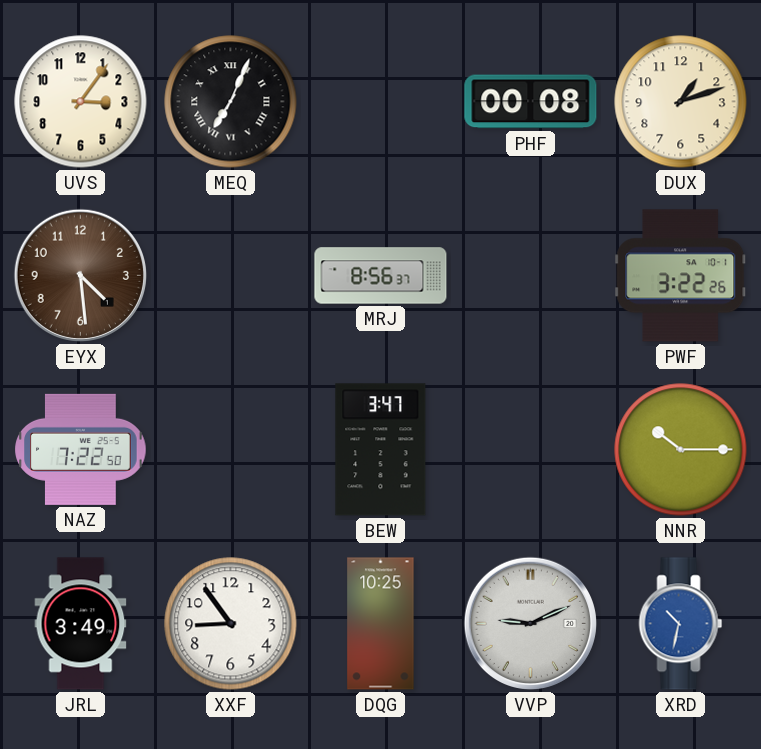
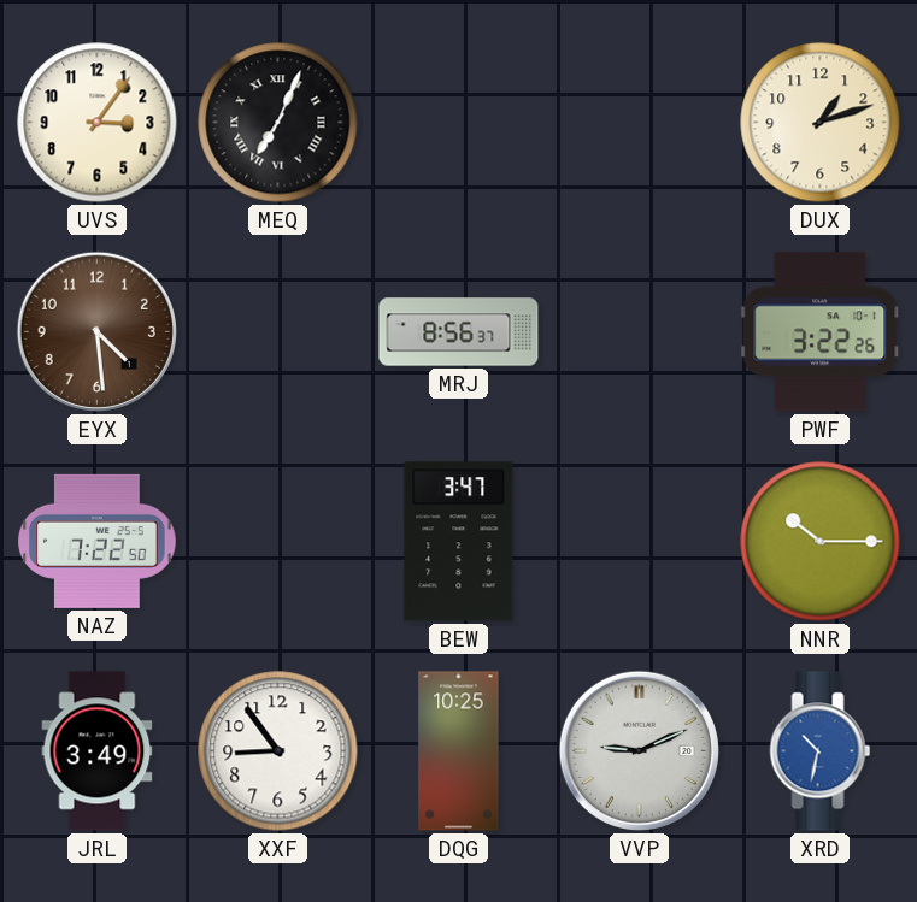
PHF: 00:08 -> none
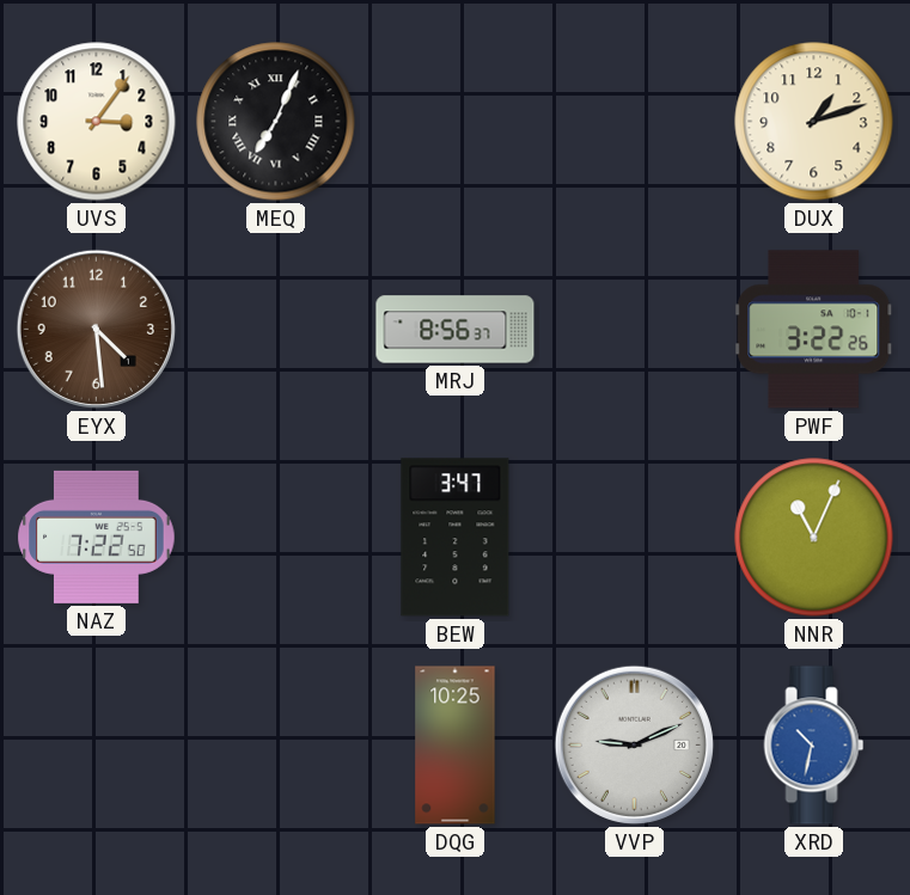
NNR: 10:15 -> 11:04
JRL: 3:49 -> none
XXF: 8:54 -> none
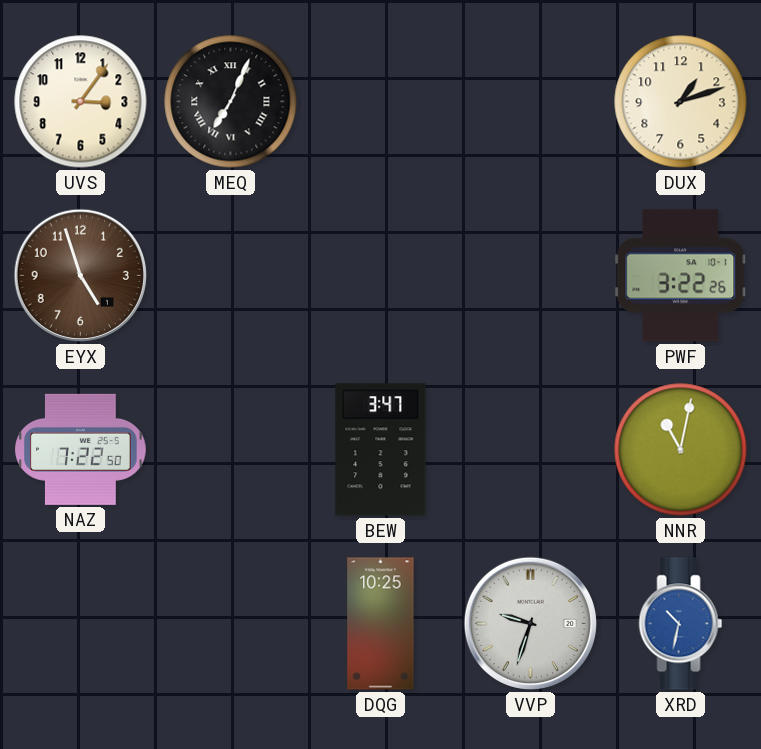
EYX: 4:29 -> 4:57
MRJ: 8:56 -> none
NNR: 11:04 -> 11:02
VVP: 9:11 -> 9:33
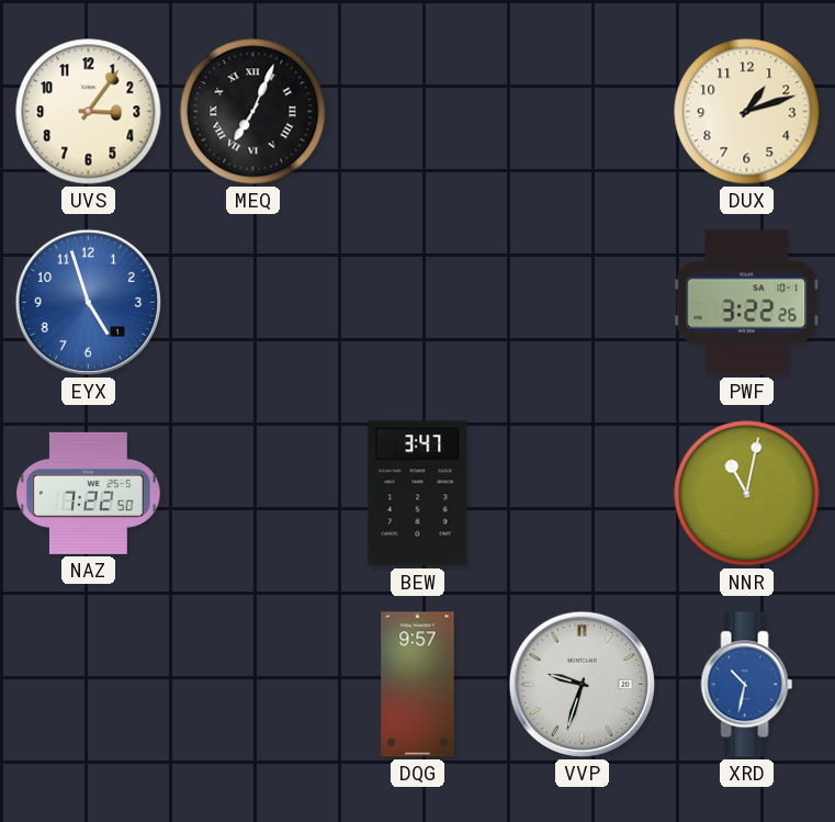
EYX dial: brown -> blue
DQG: 10:25 -> 9:57
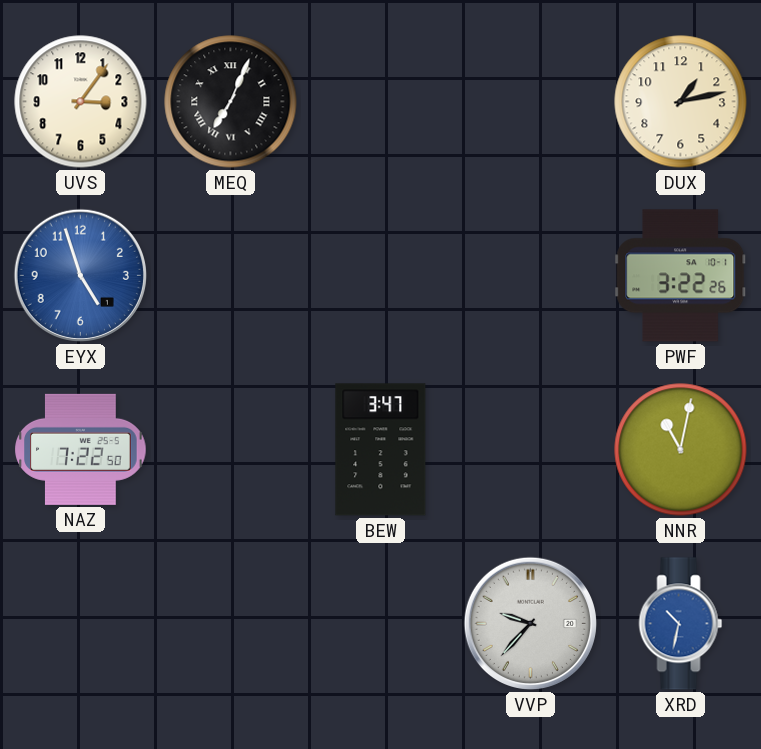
DUX: 1:12 -> 1:13
DQG: 9:57 -> none
VVP: 9:33 -> 9:37
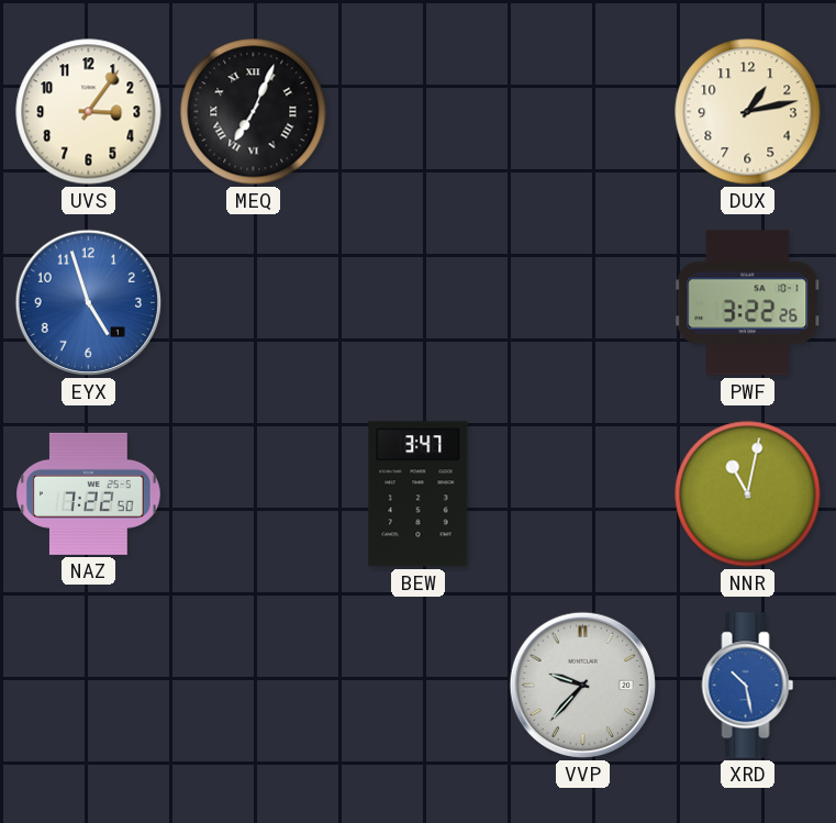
XRD: 10:32 -> 10:28
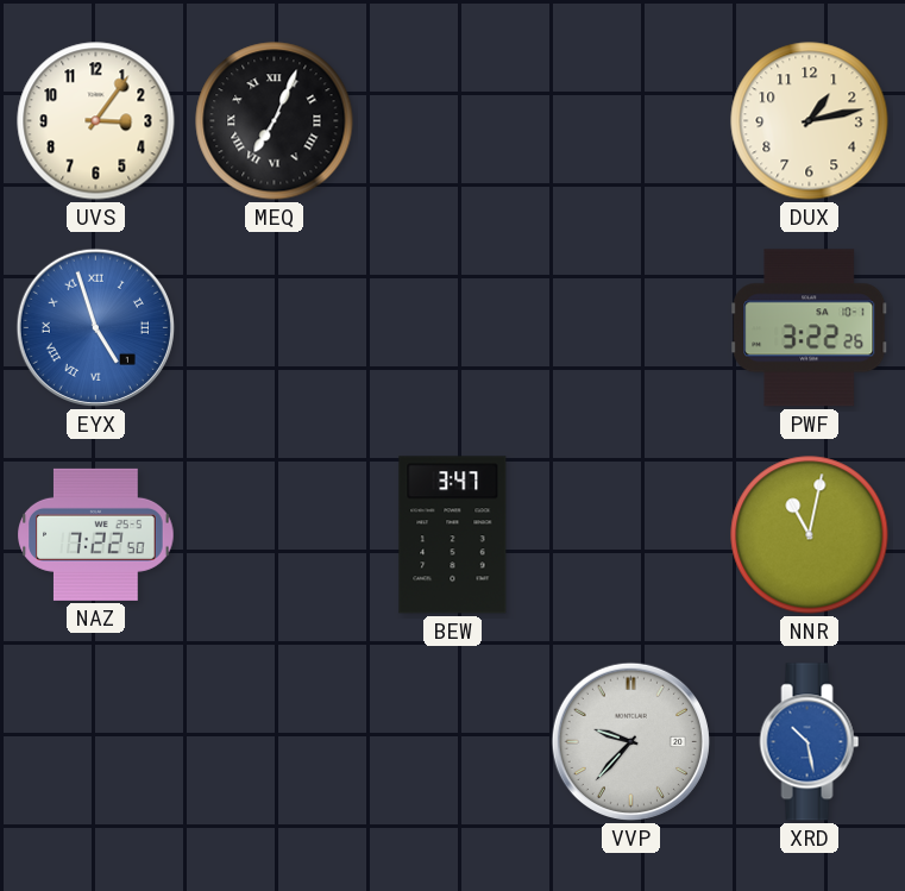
EYX numerals: Arabic -> Roman
